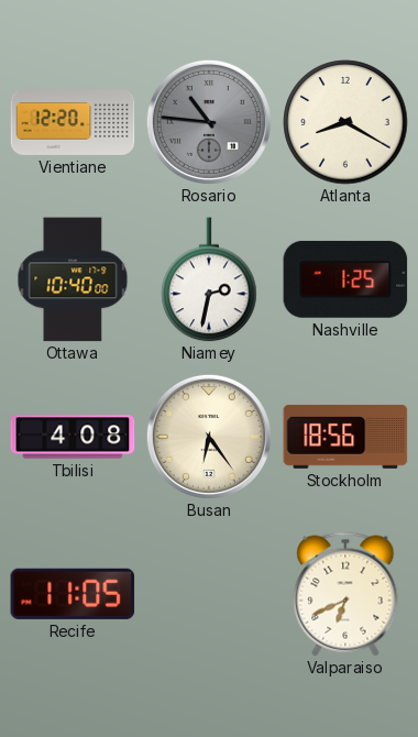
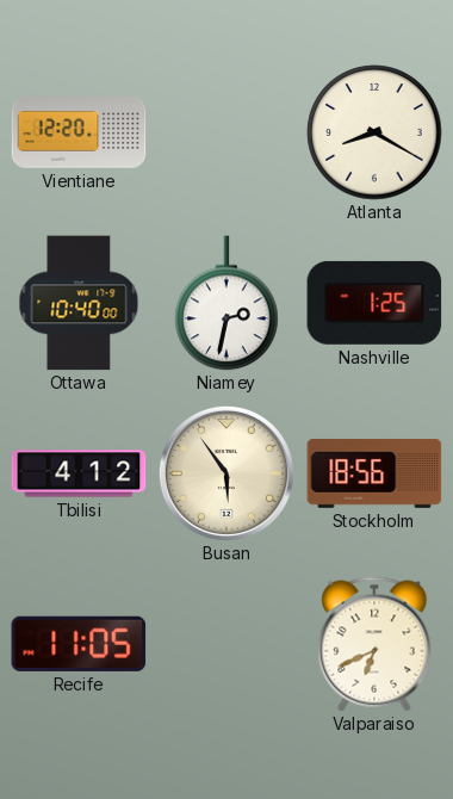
Rosario: 10:46 -> none
Tbilisi: 4:08 -> 4:12
Busan: 6:24 -> 5:54
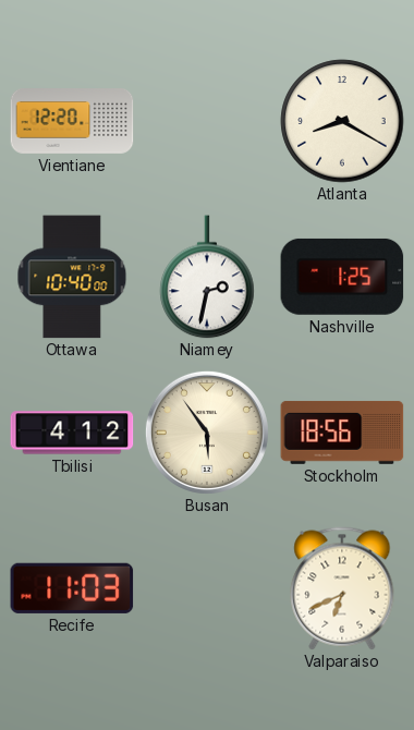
Recife: 11:05 -> 11:03
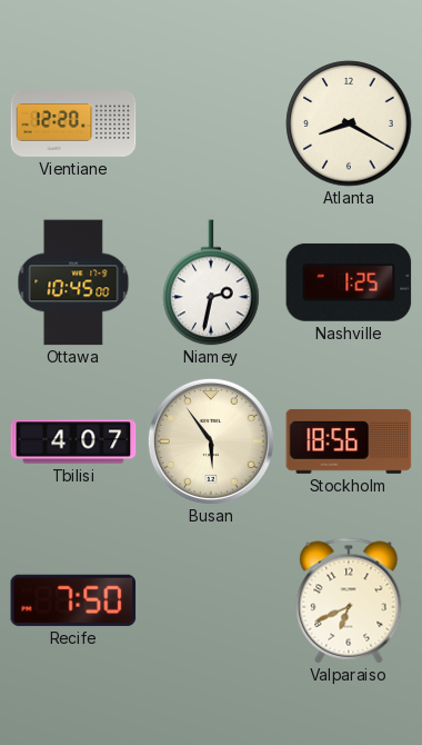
Ottawa: 10:40 -> 10:45
Tbilisi: 4:12 -> 4:07
Recife: 11:03 -> 7:50
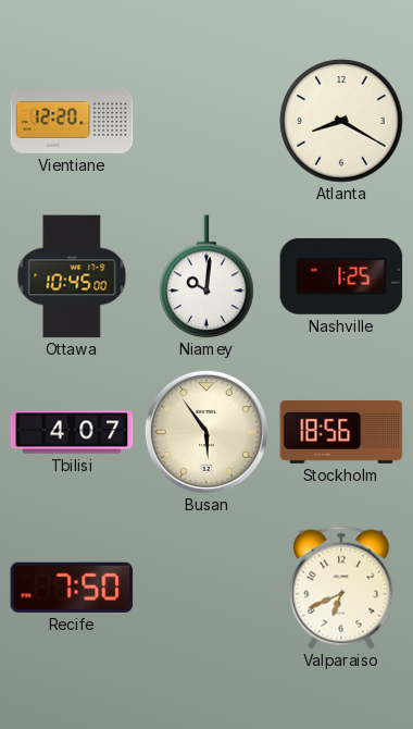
Niamey: 2:32 -> 10:01
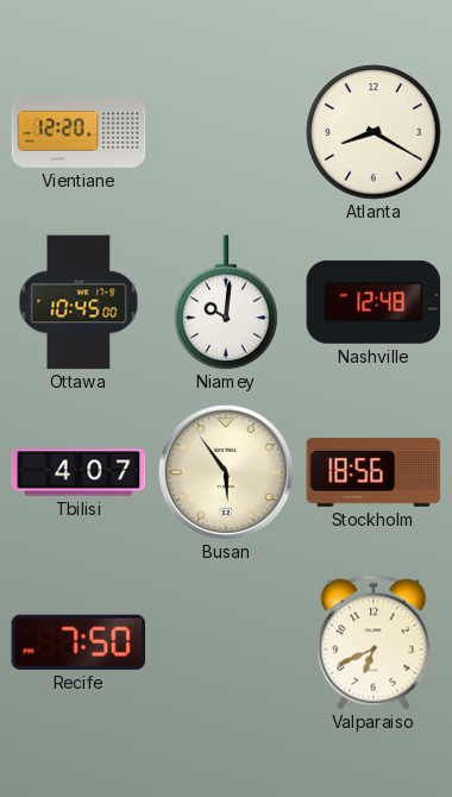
Nashville: 1:25 -> 12:48
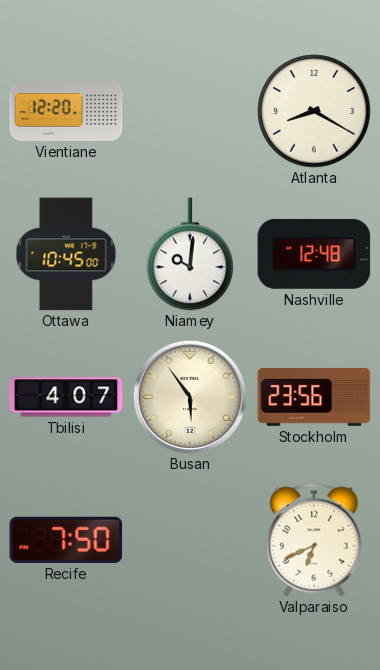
Stockholm: 18:56 -> 23:56
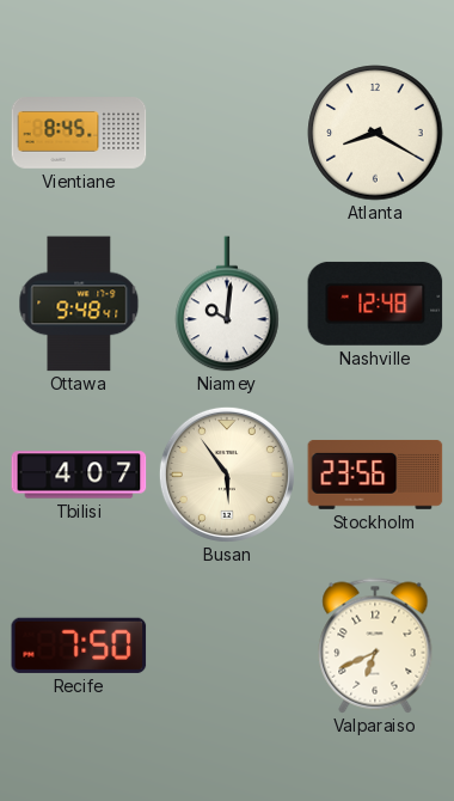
Vientiane: 12:20 -> 8:45
Ottawa: 10:45 -> 9:48
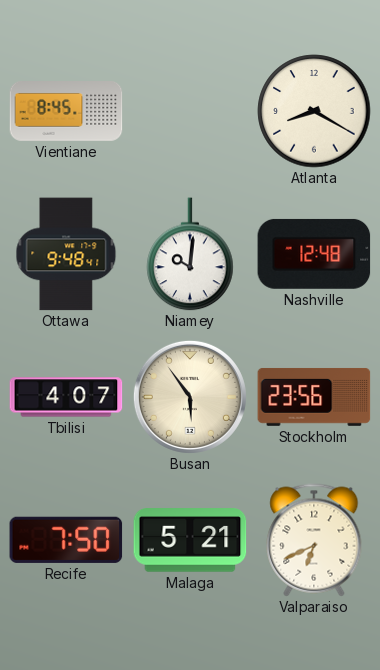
Malaga: none -> 5:21
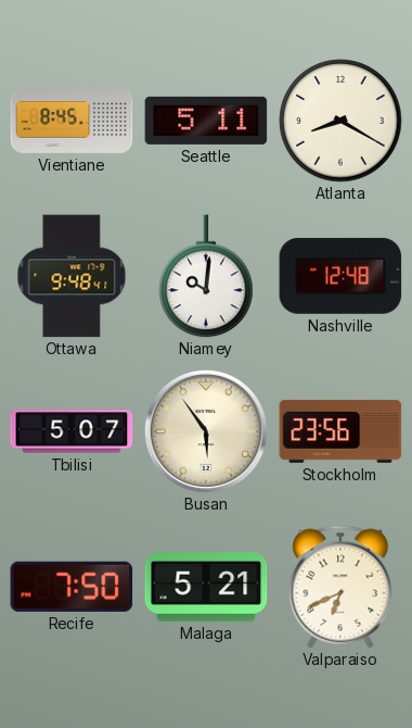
Seattle: none -> 5:11
Tbilisi: 4:07 -> 5:07
